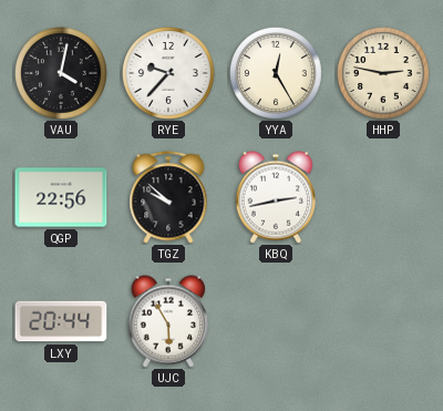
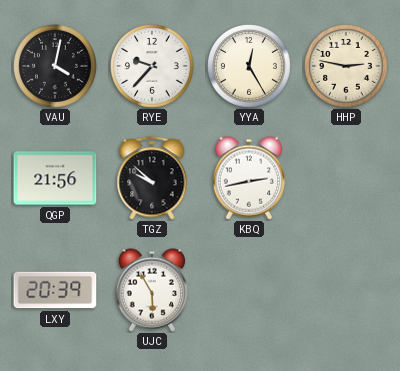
QGP: 22:56 -> 21:56
LXY: 20:44 -> 20:39
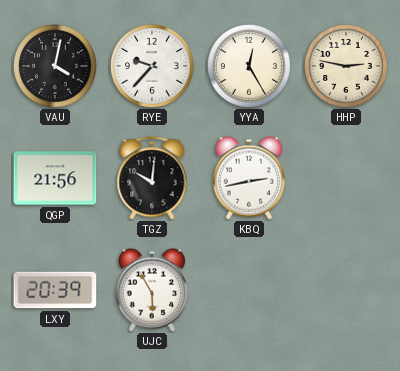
TGZ: 9:52 -> 10:01
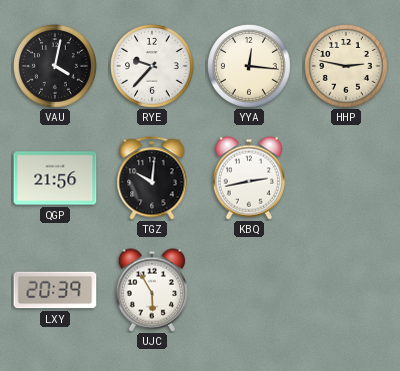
YYA: 12:25 -> 12:16
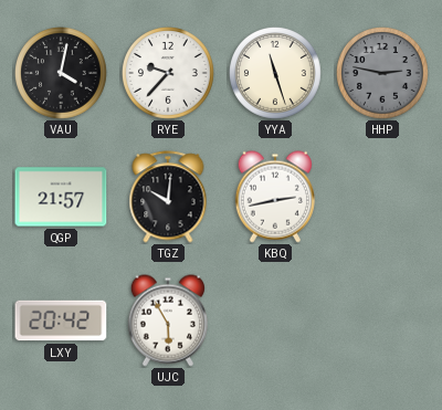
YYA: 12:16 -> 11:27
HHP dial: cream -> grey
QGP: 21:56 -> 21:57
LXY: 20:39 -> 20:42
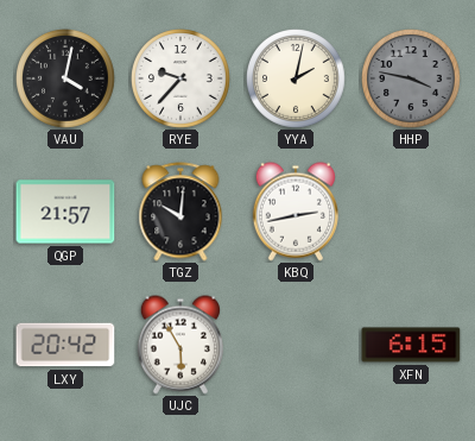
YYA: 11:27 -> 2:02
HHP: 2:47 -> 3:47
XFN: none -> 6:15
